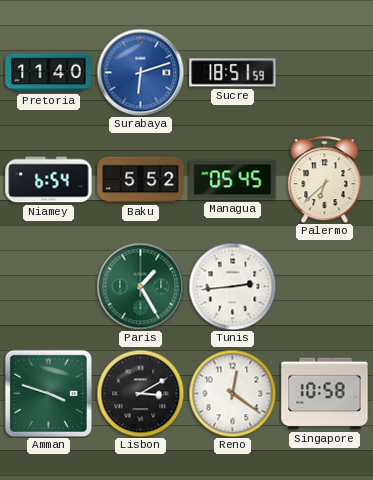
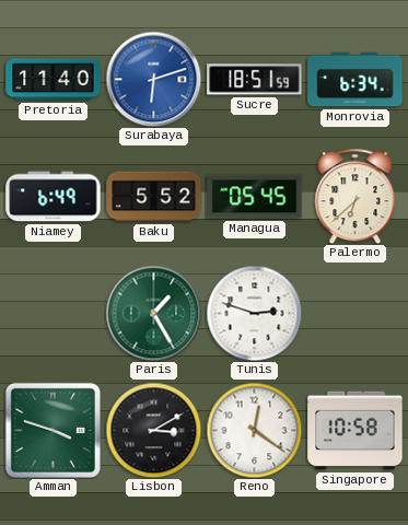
Monrovia: none -> 6:34
Niamey: 6:54 -> 6:49
Tunis: 2:44 -> 2:48
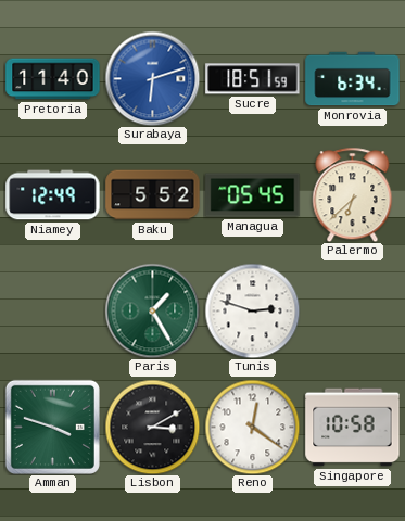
Niamey: 6:49 -> 12:49
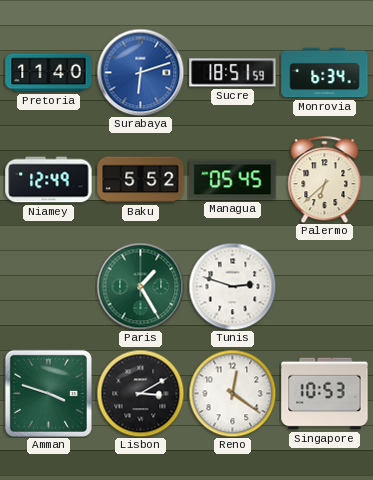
Singapore: 10:58 -> 10:53
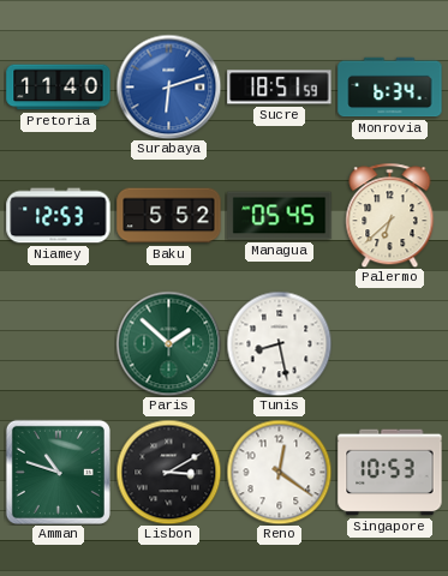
Niamey: 12:49 -> 12:53
Paris: 1:25 -> 1:52
Tunis: 2:48 -> 8:28
Amman: 3:48 -> 10:48
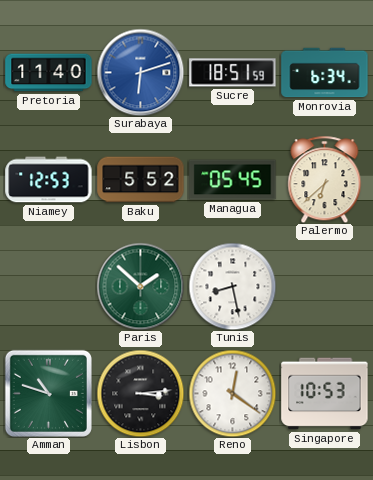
Lisbon: 3:10 -> 3:14
